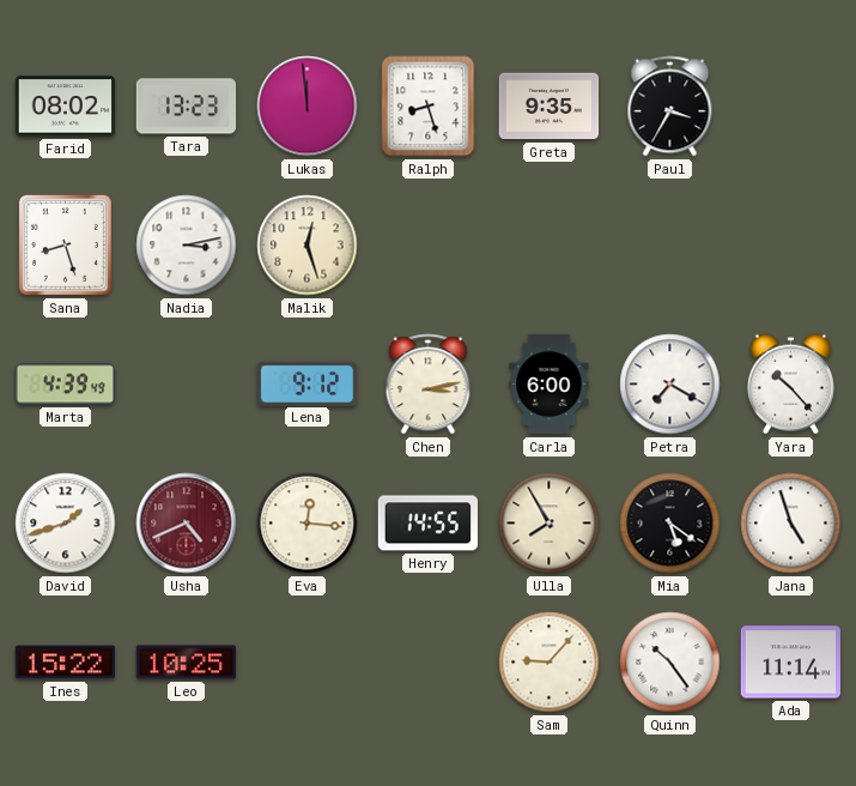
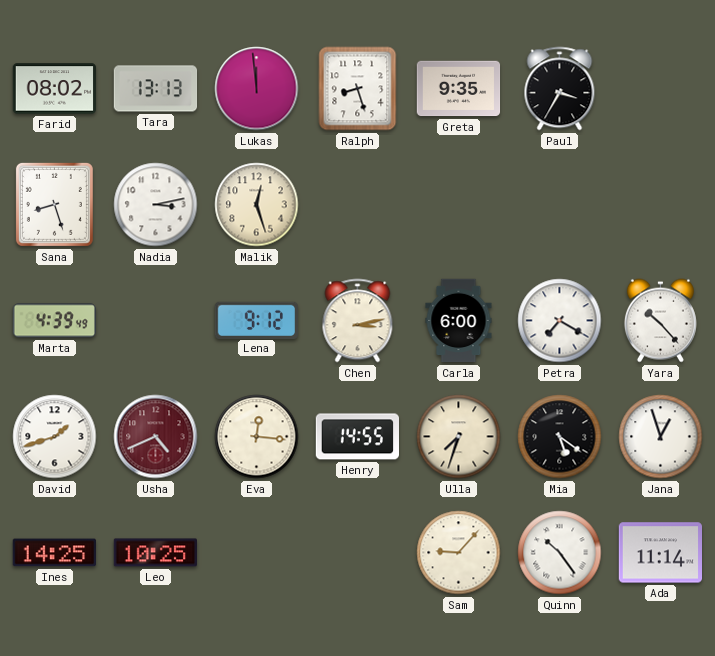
Tara: 13:23 -> 13:13
Ulla: 7:55 -> 7:33
Jana: 4:57 -> 12:57
Ines: 15:22 -> 14:25
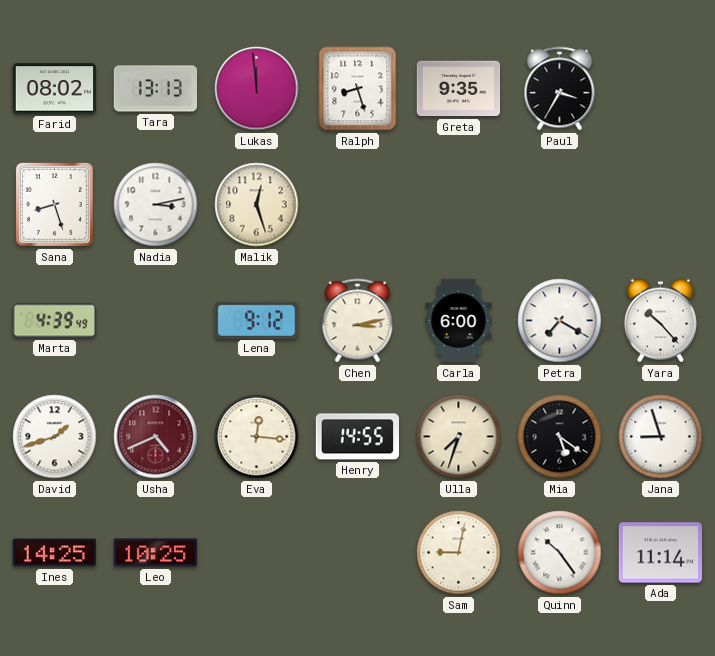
Jana: 12:57 -> 8:57
Sam: 9:07 -> 9:02
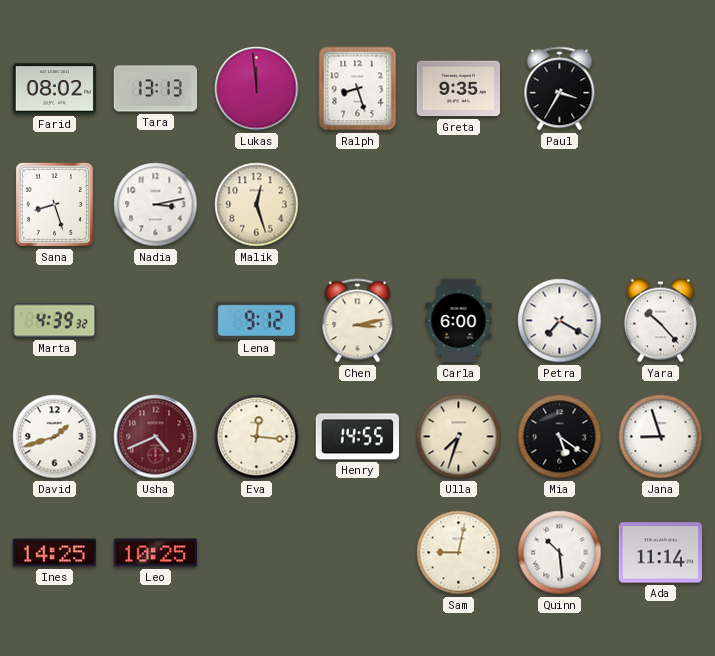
Marta: 4:39:49 -> 4:39:32
Quinn: 10:24 -> 10:29
